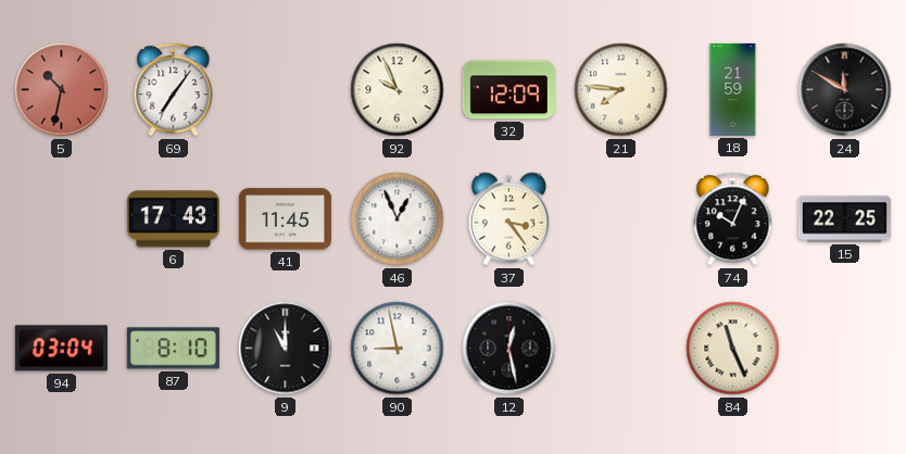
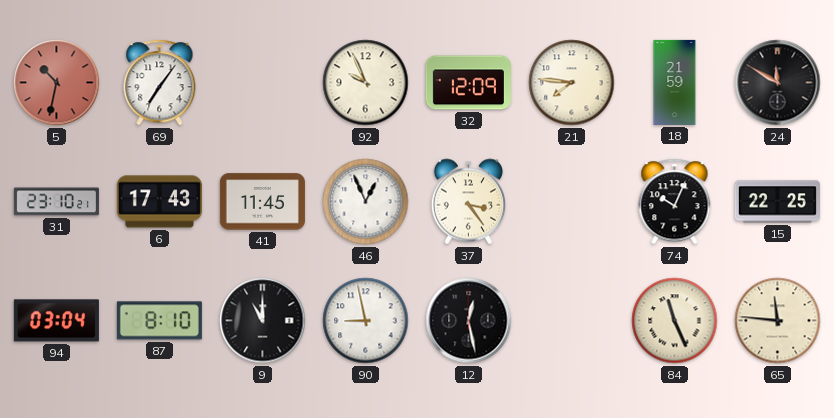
31: none -> 23:10
65: none -> 11:46
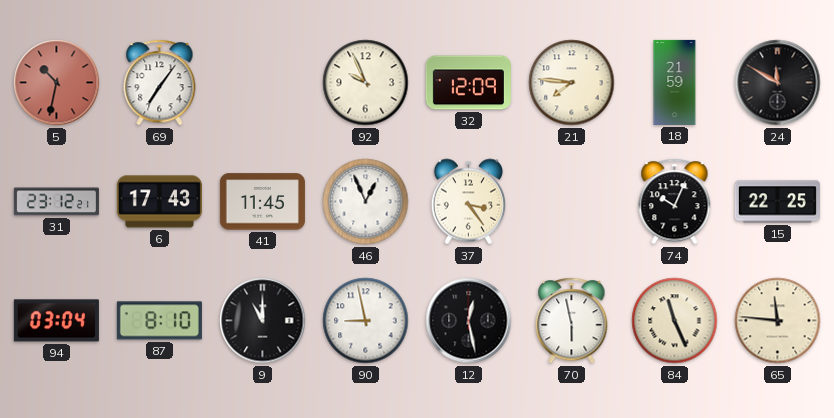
31: 23:10 -> 23:12
70: none -> 5:58
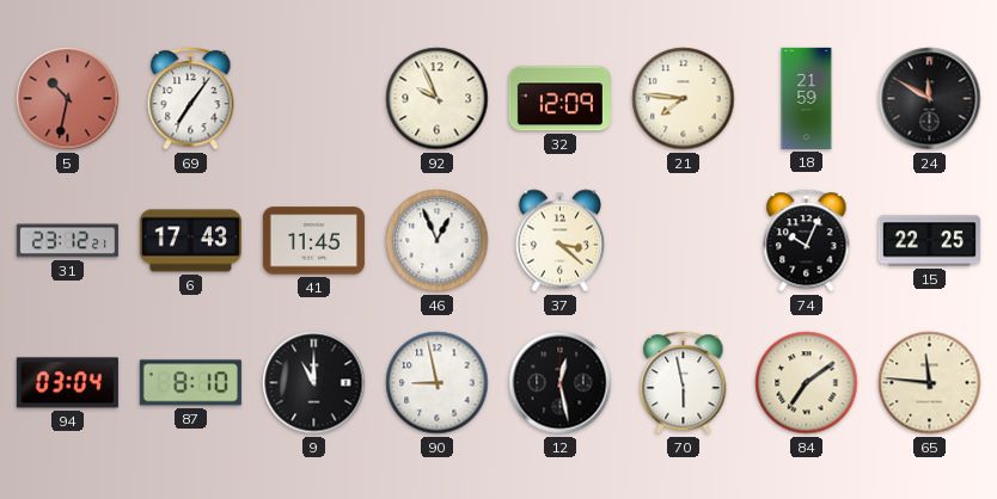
37: 3:24 -> 3:22
84: 11:26 -> 7:09
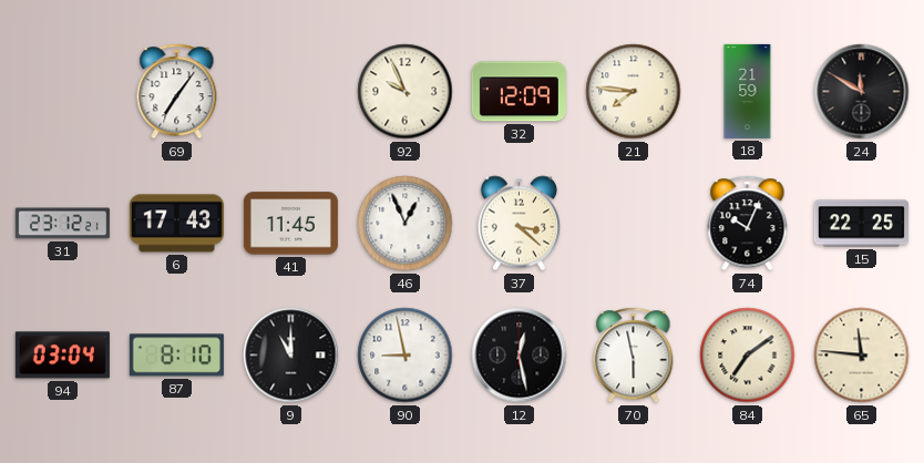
5: 10:32 -> none
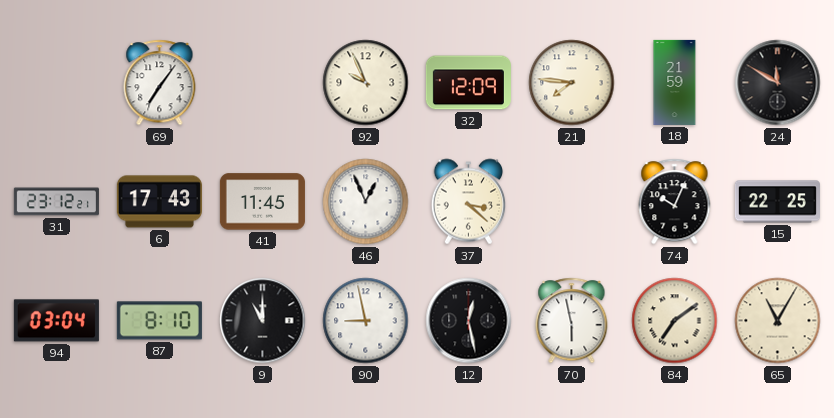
65: 11:46 -> 11:05
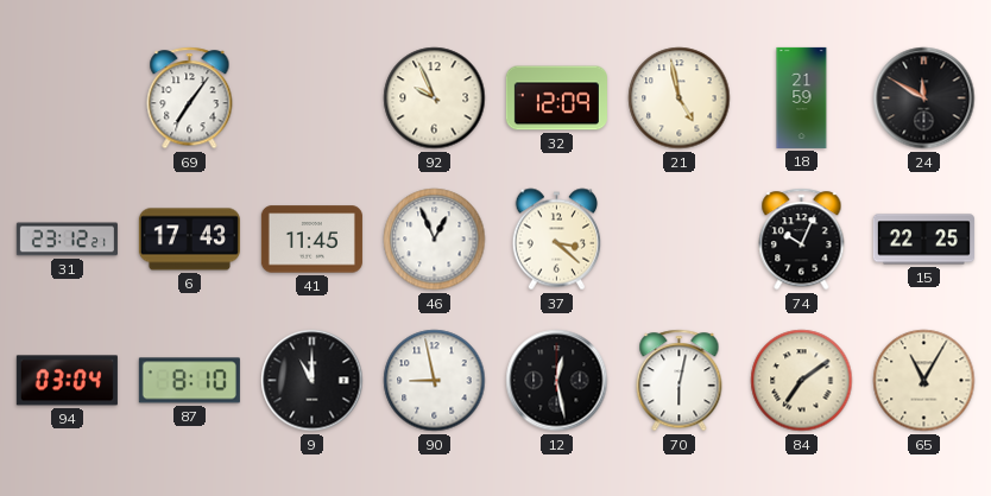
21: 7:46 -> 4:58
70: 5:58 -> 6:02
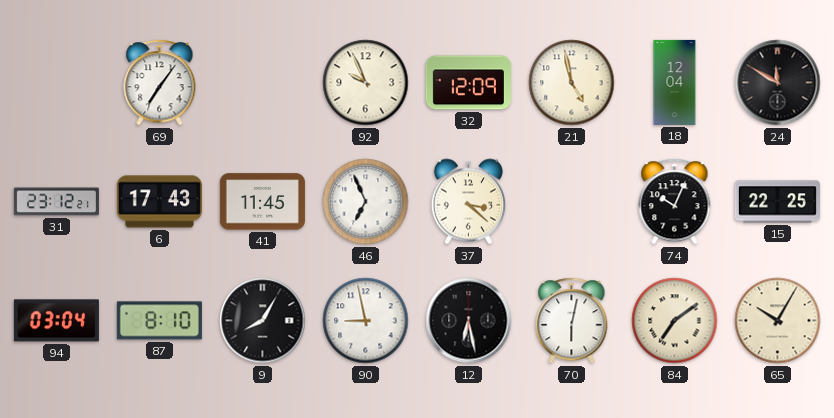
18: 21:59 -> 12:04
46: 12:56 -> 6:56
9: 11:00 -> 8:05
12: 12:28 -> 6:28
65: 11:05 -> 10:05
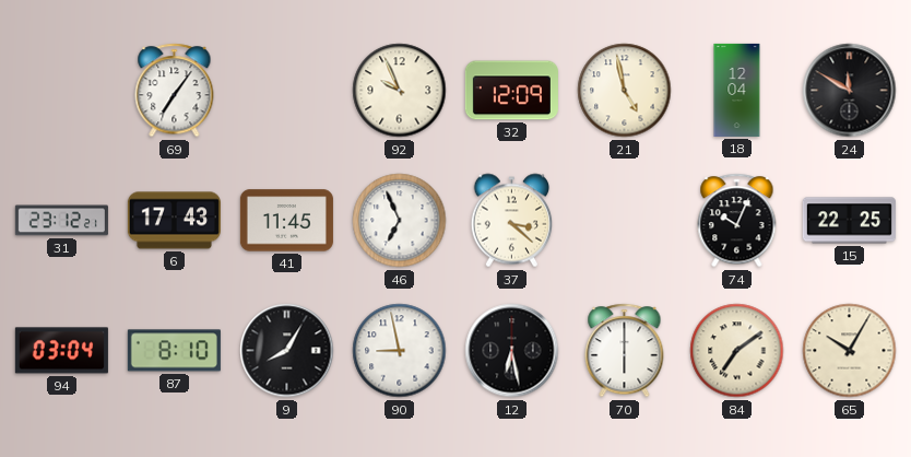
70: 6:02 -> 6:00
